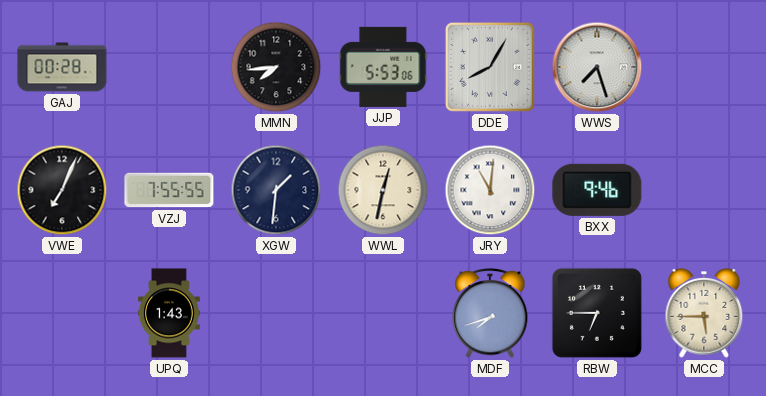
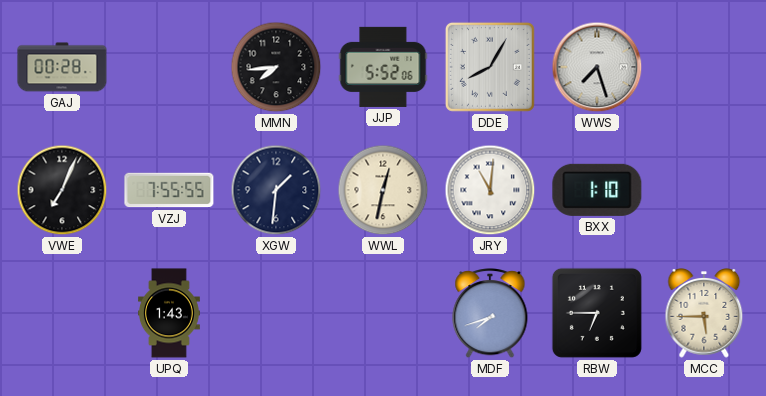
JJP: 5:53 -> 5:52
BXX: 9:46 -> 1:10
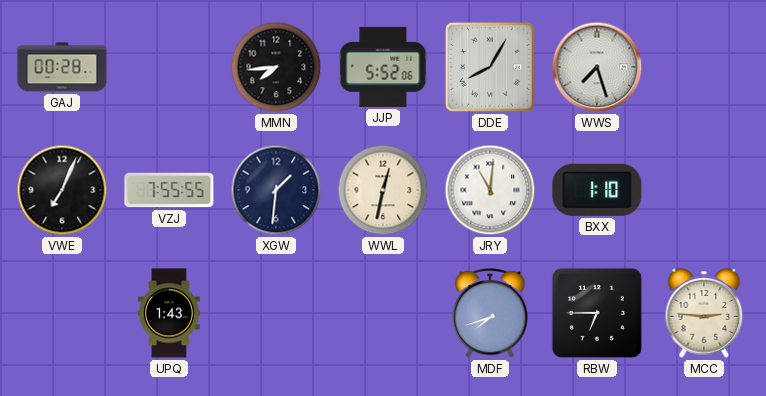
MCC: 5:45 -> 2:46
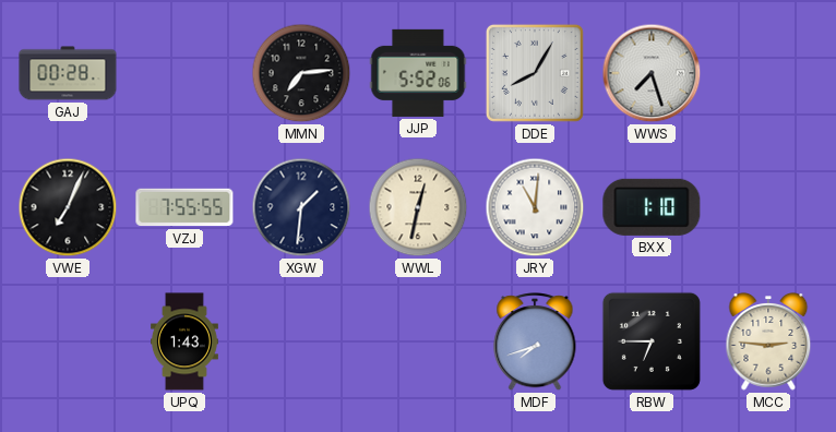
MMN: 7:44 -> 7:14
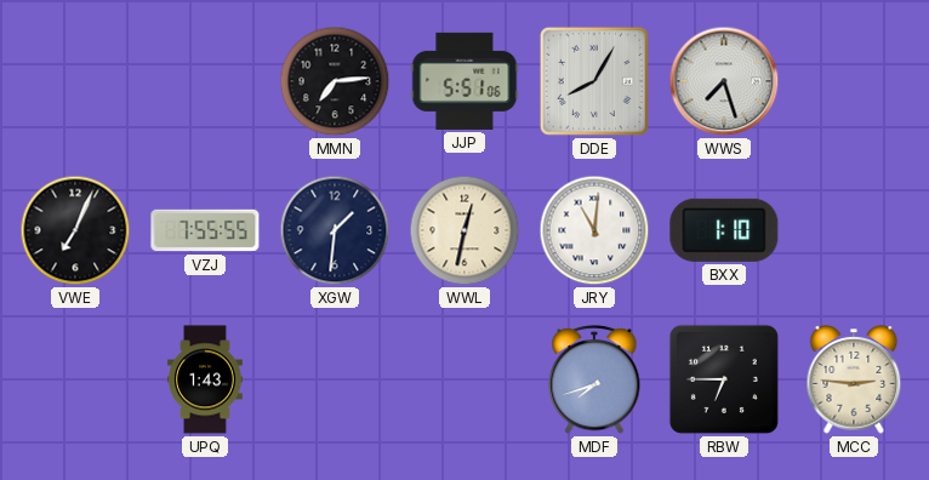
GAJ: 00:28 -> none
JJP: 5:52 -> 5:51
